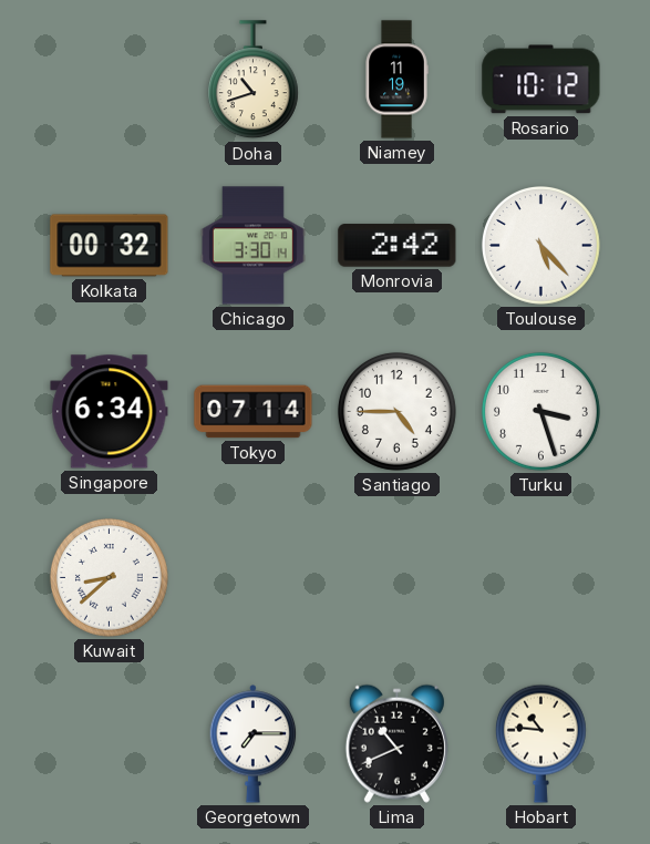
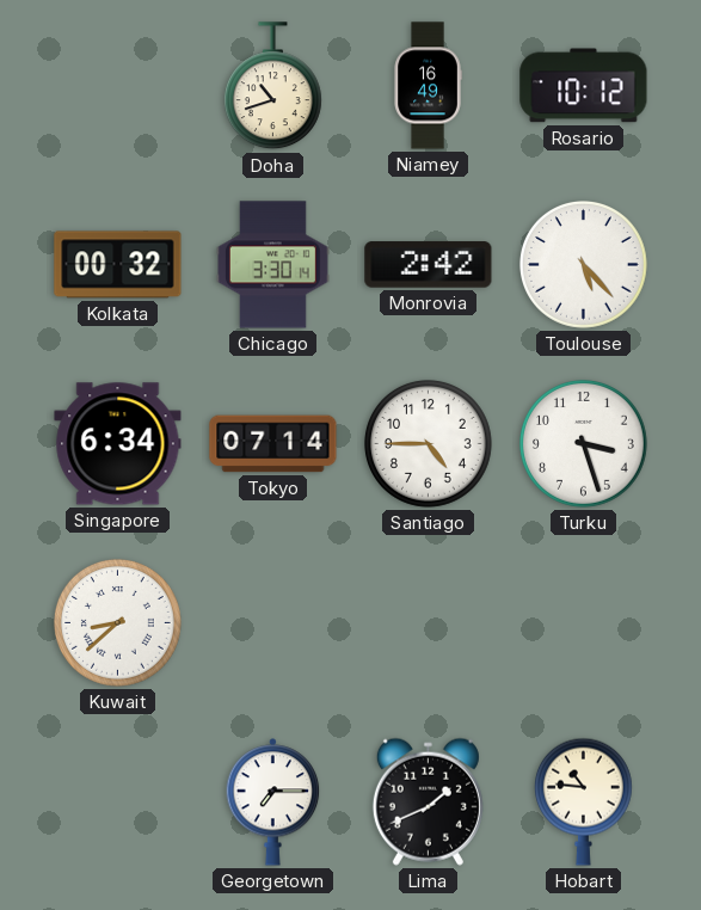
Niamey: 11:19 -> 16:49
Lima: 10:41 -> 1:41
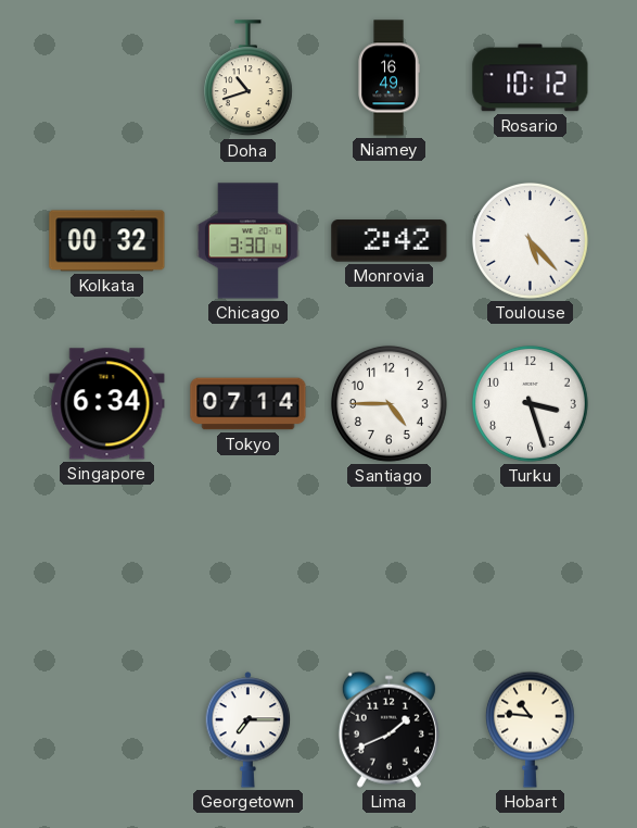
Kuwait: 8:38 -> none
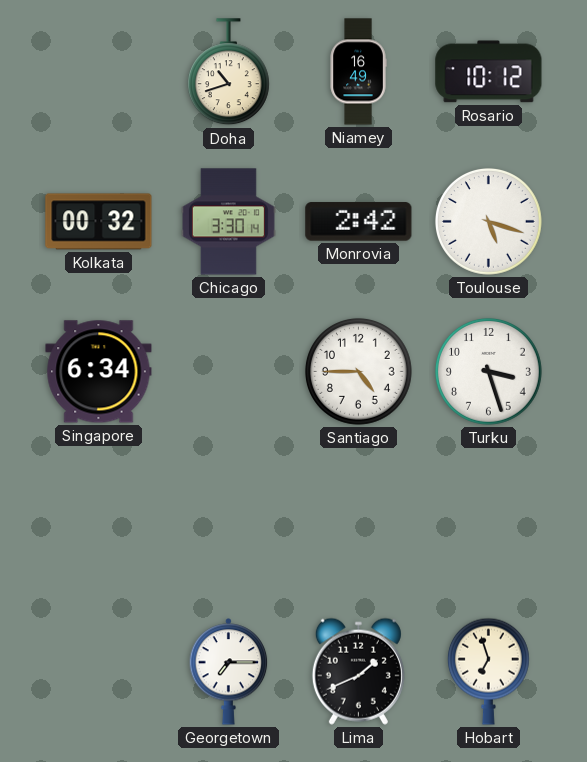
Toulouse: 5:23 -> 5:18
Tokyo: 07:14 -> none
Hobart: 10:46 -> 6:57
